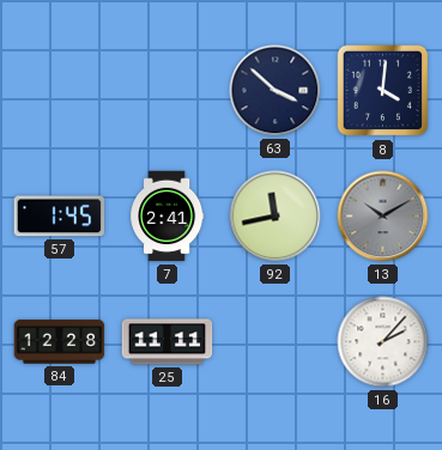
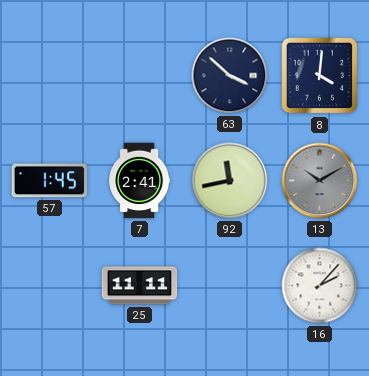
84: 12:28 -> none
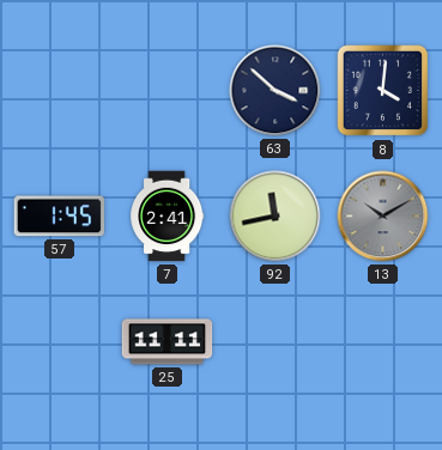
16: 2:07 -> none
